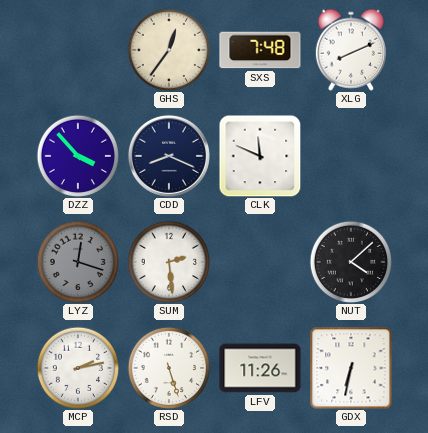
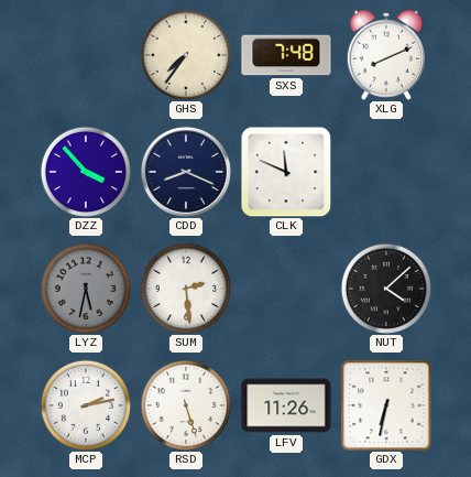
GHS: 12:36 -> 7:36
LYZ: 12:18 -> 5:32
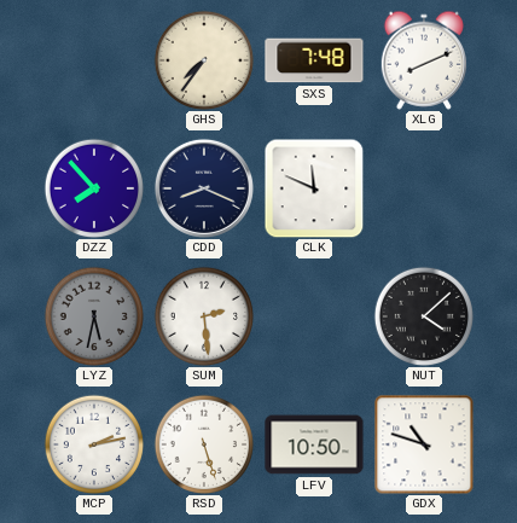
DZZ: 3:53 -> 7:53
LFV: 11:26 -> 10:50
GDX: 6:32 -> 10:48
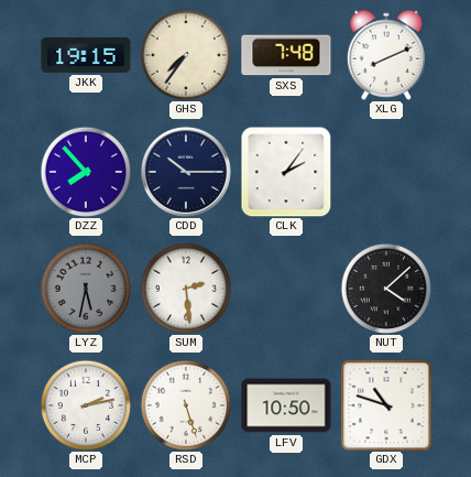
JKK: none -> 19:15
CDD: 8:19 -> 10:15
CLK: 11:49 -> 2:06
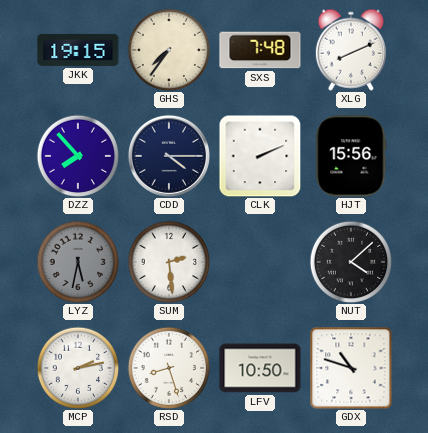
CDD: 10:15 -> 4:15
CLK: 2:06 -> 2:11
HJT: none -> 15:56
RSD: 5:27 -> 8:27
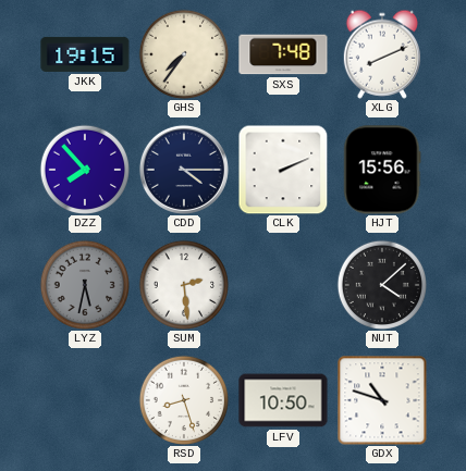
MCP: 2:13 -> none
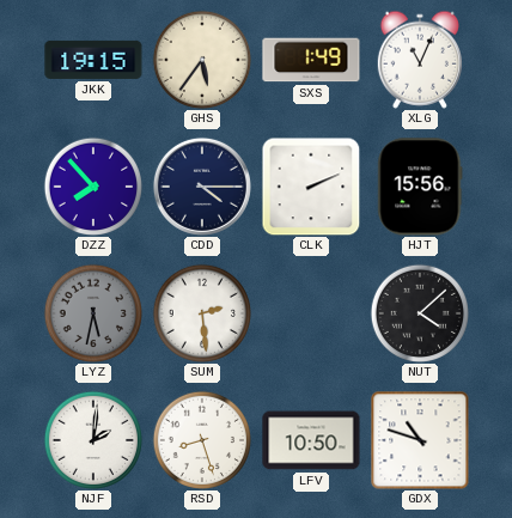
GHS: 7:36 -> 5:36
SXS: 7:48 -> 1:49
XLG: 8:11 -> 11:04
NJF: none -> 2:01
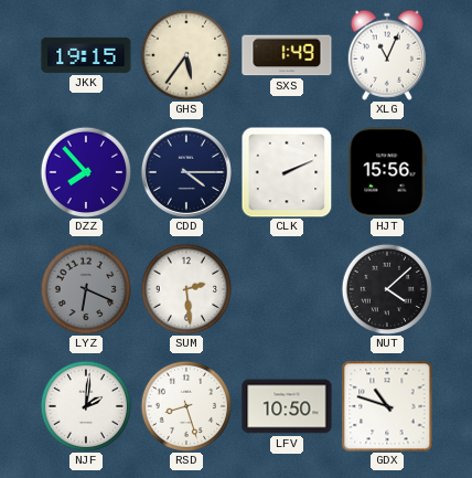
LYZ: 5:32 -> 6:19
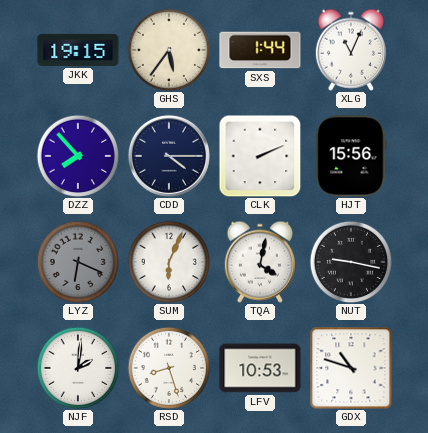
SXS: 1:49 -> 1:44
SUM: 2:29 -> 6:04
TQA: none -> 4:02
NUT: 4:08 -> 9:17
LFV: 10:50 -> 10:53
